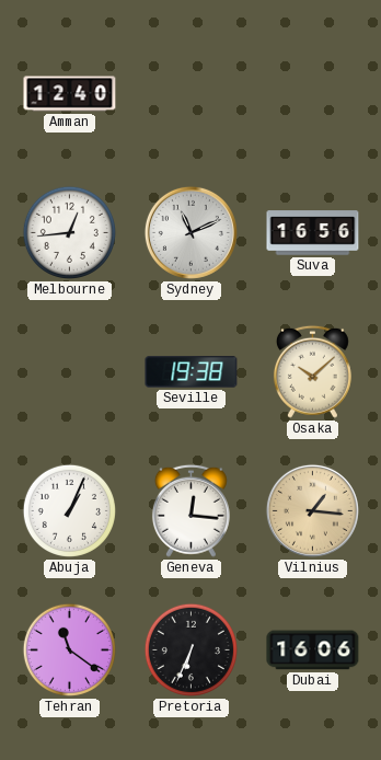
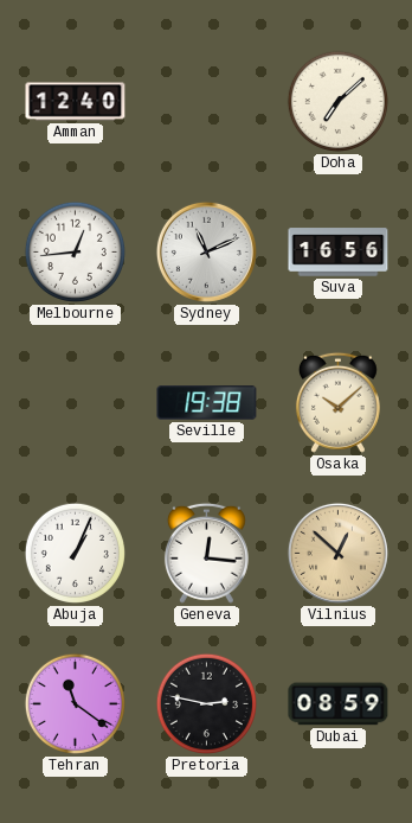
Doha: none -> 7:08
Vilnius: 1:16 -> 12:52
Pretoria: 6:34 -> 2:47
Dubai: 16:06 -> 08:59
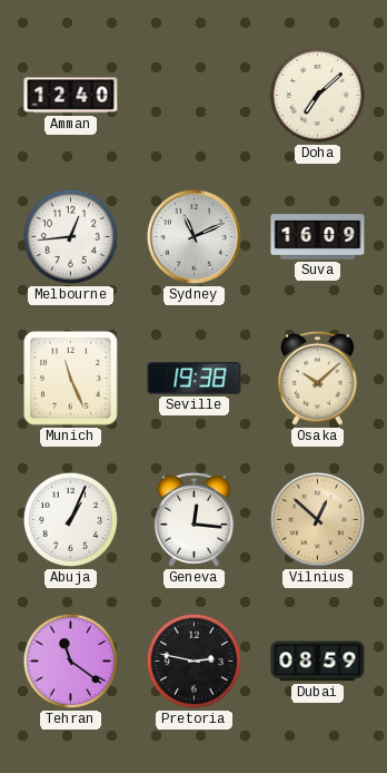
Suva: 16:56 -> 16:09
Munich: none -> 11:26
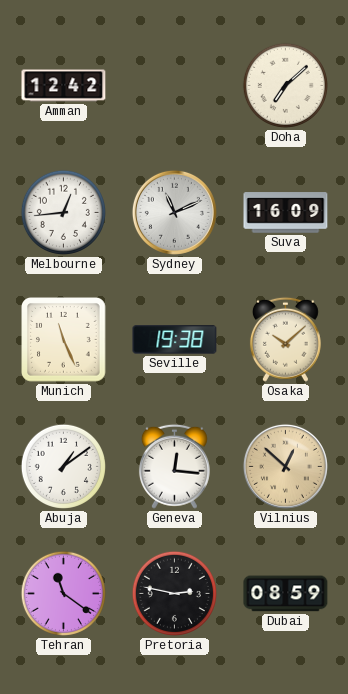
Amman: 12:40 -> 12:42
Abuja: 1:04 -> 1:09
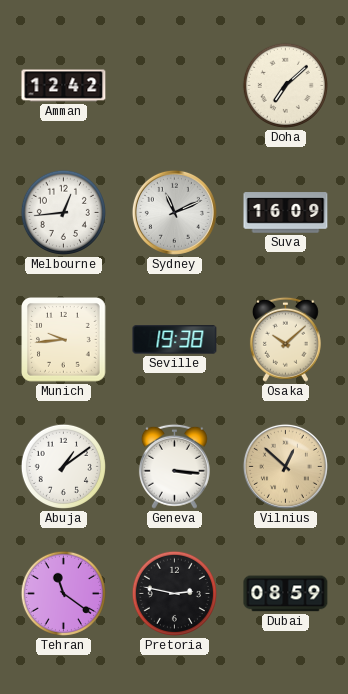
Munich: 11:26 -> 9:44
Geneva: 12:16 -> 3:16
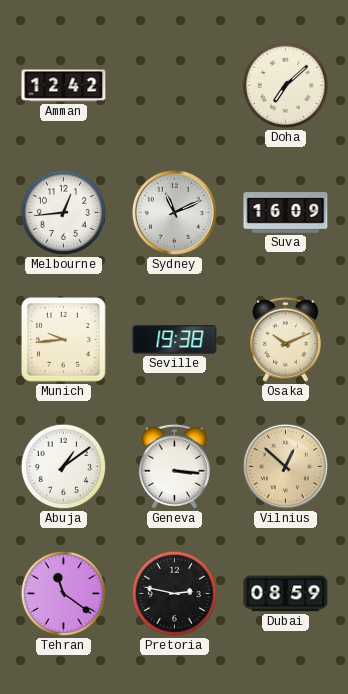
Osaka: 10:08 -> 10:11
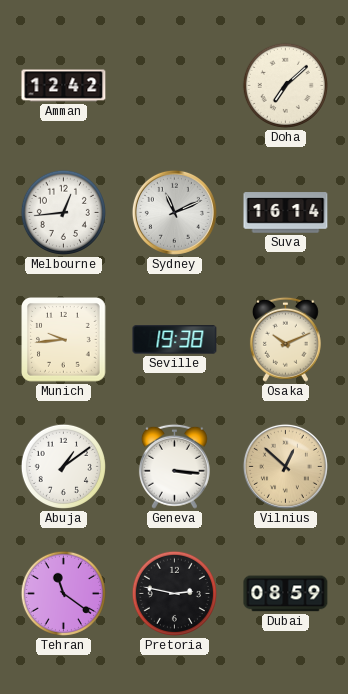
Suva: 16:09 -> 16:14
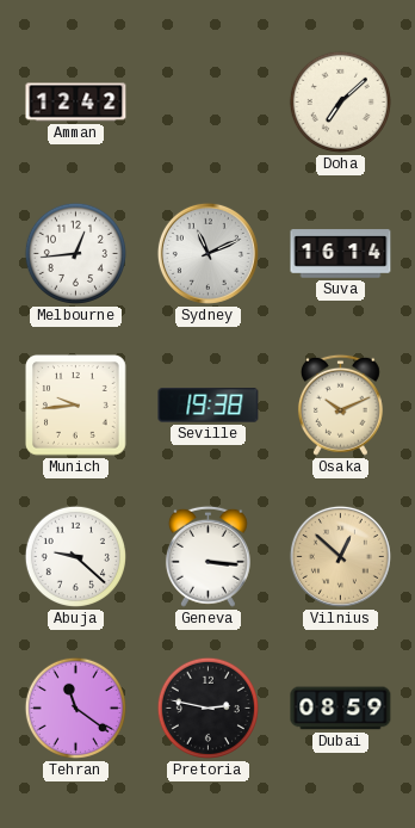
Abuja: 1:09 -> 9:22
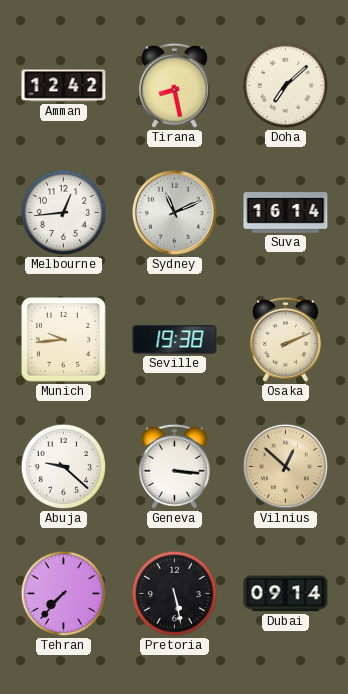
Tirana: none -> 8:28
Osaka: 10:11 -> 2:11
Tehran: 11:21 -> 7:37
Pretoria: 2:47 -> 5:28
Dubai: 08:59 -> 09:14
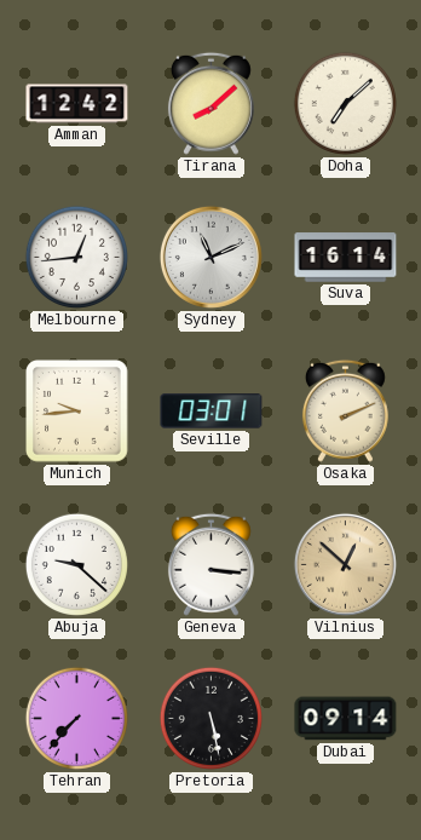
Tirana: 8:28 -> 8:08
Seville: 19:38 -> 03:01
